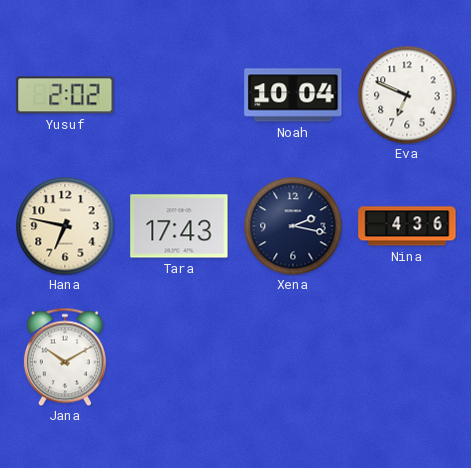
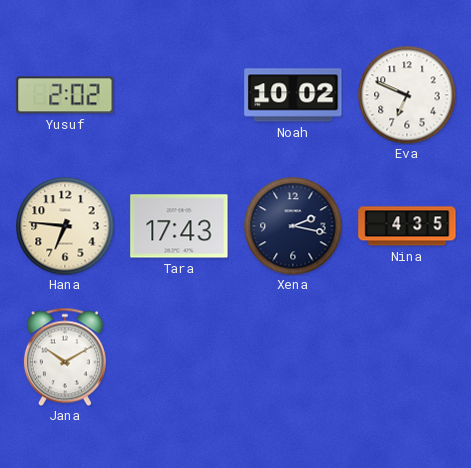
Noah: 10:04 -> 10:02
Hana: 6:47 -> 6:46
Nina: 4:36 -> 4:35
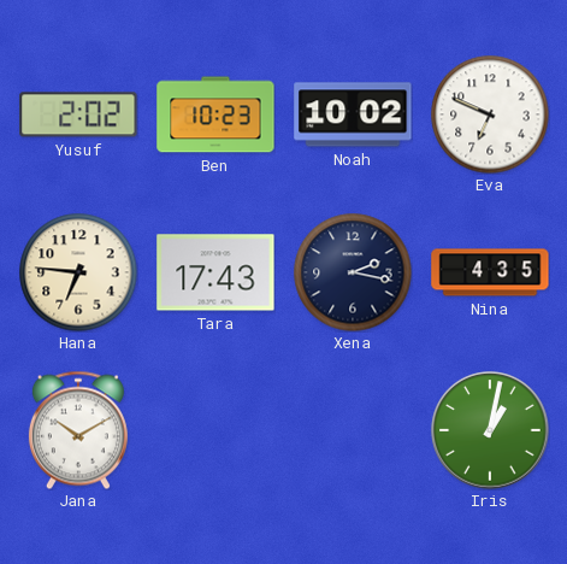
Ben: none -> 10:23
Iris: none -> 1:02
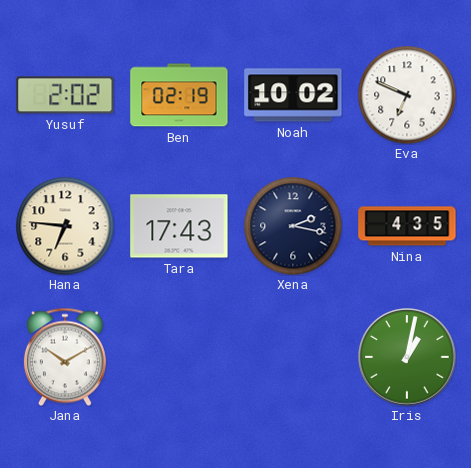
Ben: 10:23 -> 02:19
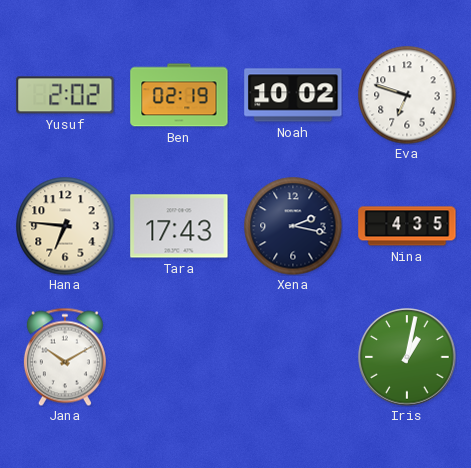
Eva: 6:49 -> 6:48
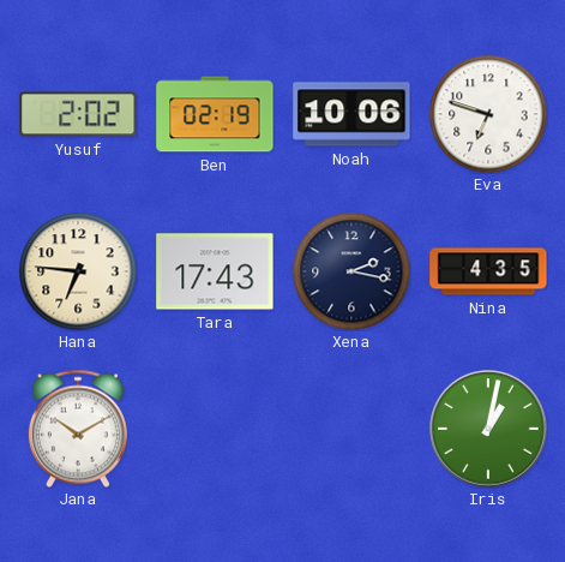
Noah: 10:02 -> 10:06
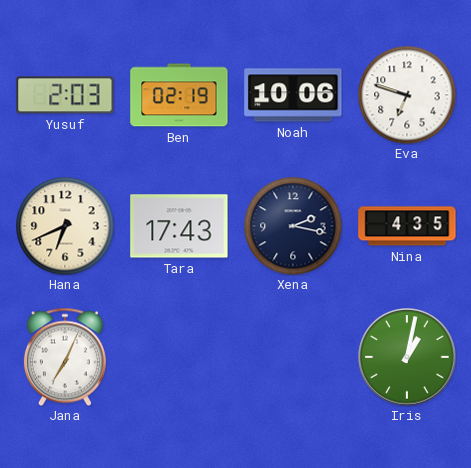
Yusuf: 2:02 -> 2:03
Hana: 6:46 -> 6:41
Jana: 10:10 -> 7:04
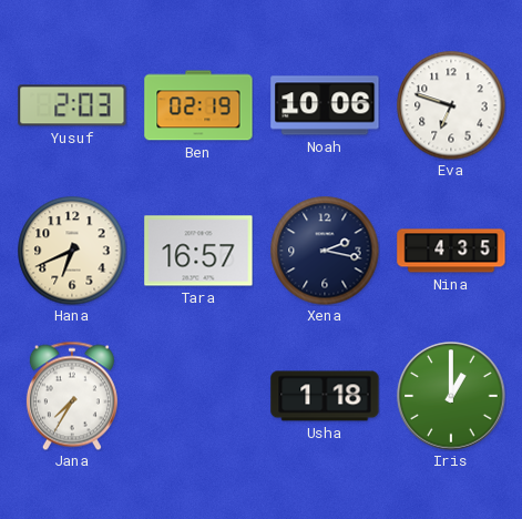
Tara: 17:43 -> 16:57
Jana: 7:04 -> 7:35
Usha: none -> 1:18
Iris: 1:02 -> 1:00
